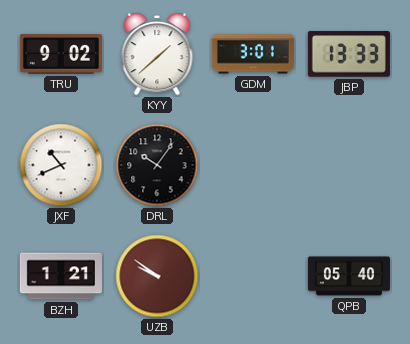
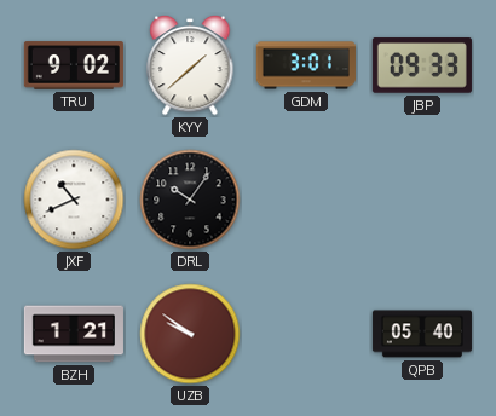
JBP: 13:33 -> 09:33
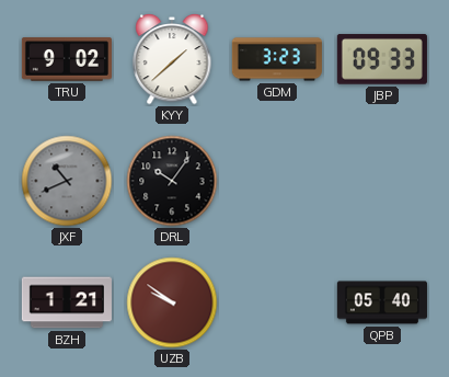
GDM: 3:01 -> 3:23
JXF dial: white -> grey
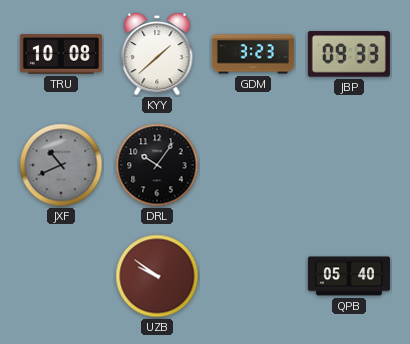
TRU: 9:02 -> 10:08
BZH: 1:21 -> none
